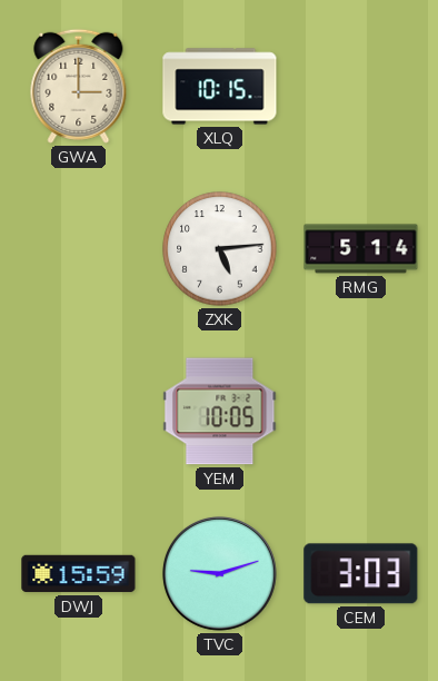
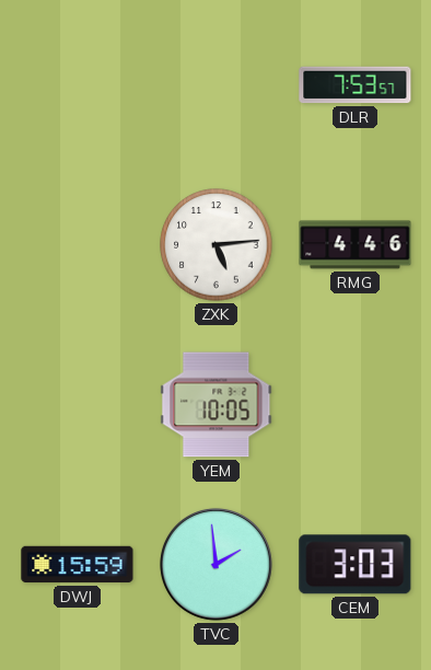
GWA: 3:00 -> none
XLQ: 10:15 -> none
DLR: none -> 7:53
RMG: 5:14 -> 4:46
TVC: 9:12 -> 1:59
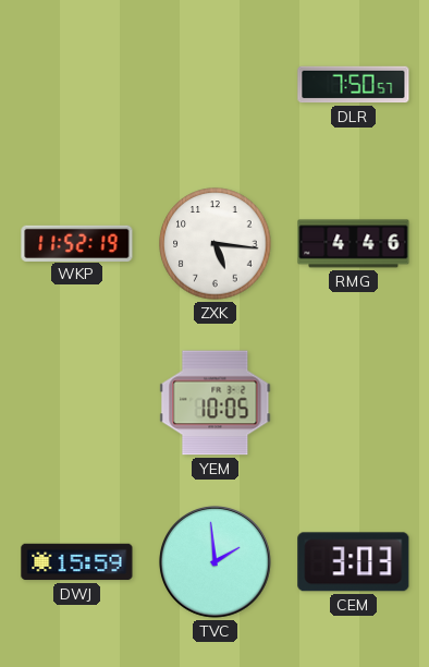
DLR: 7:53 -> 7:50
WKP: none -> 11:52
ZXK: 5:14 -> 5:16
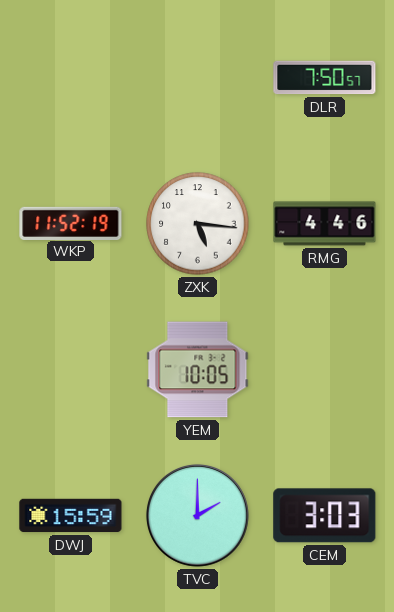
TVC: 1:59 -> 2:00
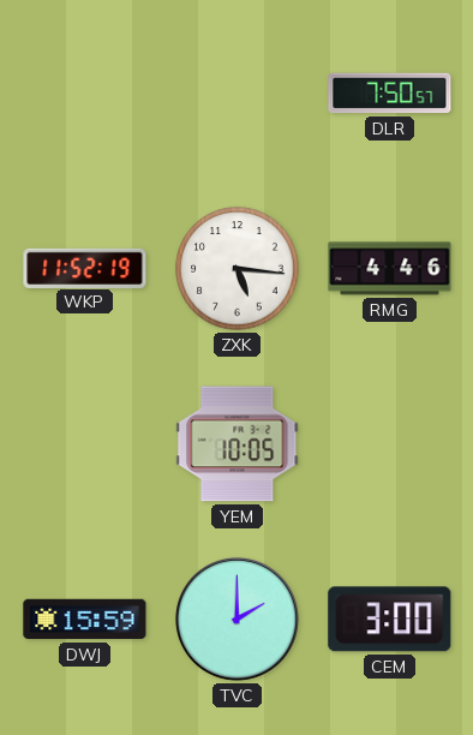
CEM: 3:03 -> 3:00
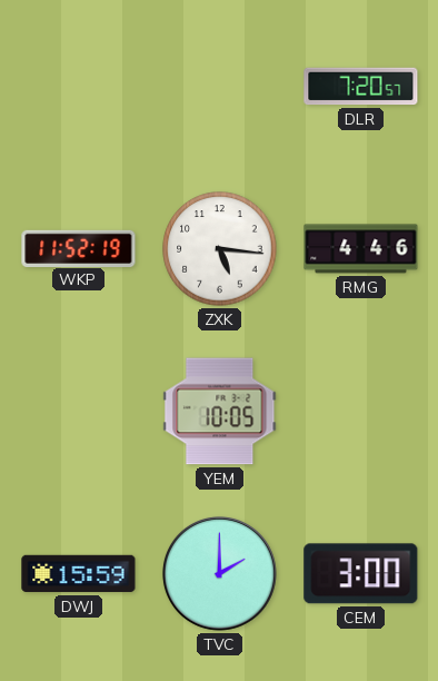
DLR: 7:50 -> 7:20
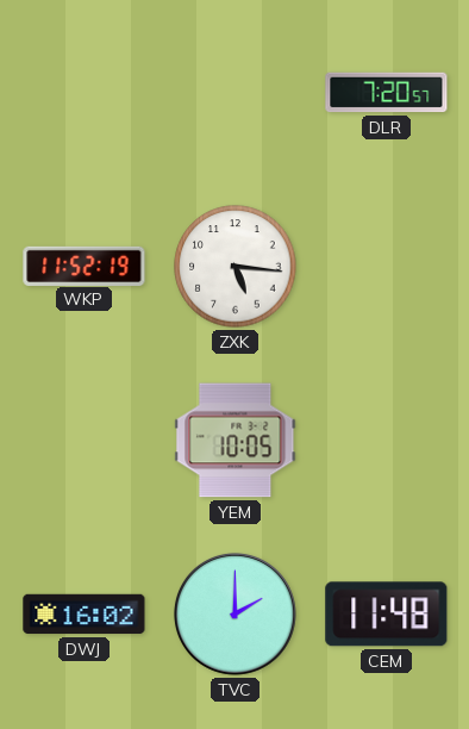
RMG: 4:46 -> none
DWJ: 15:59 -> 16:02
CEM: 3:00 -> 11:48
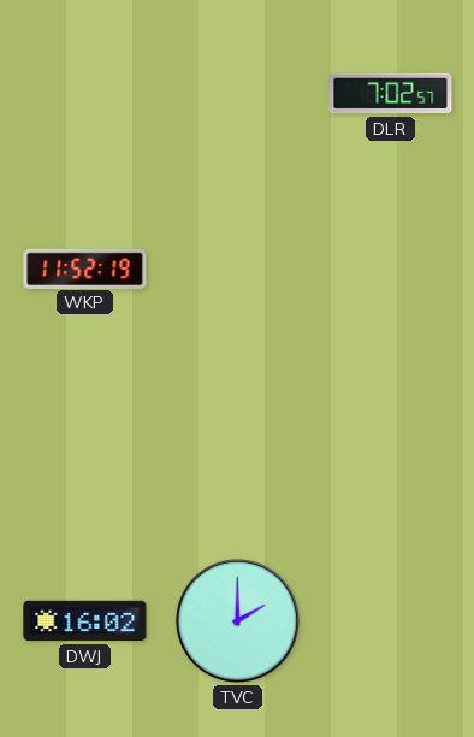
DLR: 7:20 -> 7:02
ZXK: 5:16 -> none
YEM: 10:05 -> none
CEM: 11:48 -> none
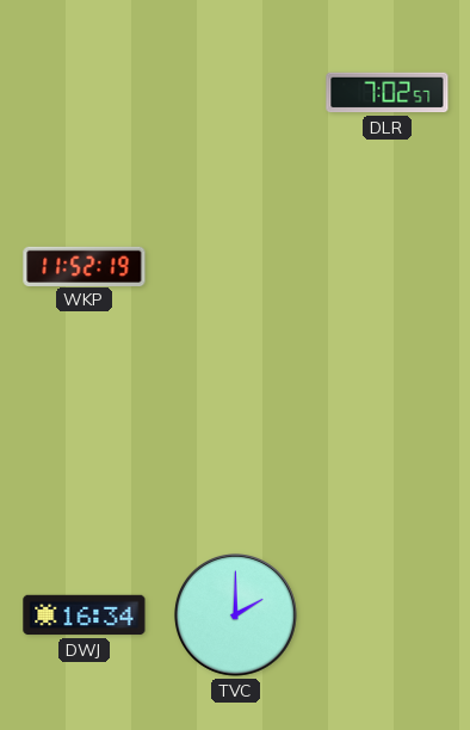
DWJ: 16:02 -> 16:34
